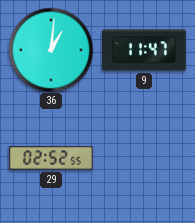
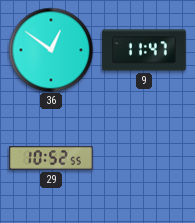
36: 1:01 -> 12:51
29: 02:52 -> 10:52
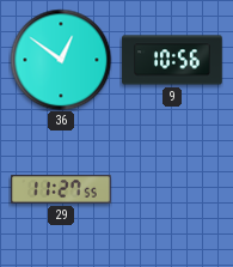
9: 11:47 -> 10:56
29: 10:52 -> 11:27
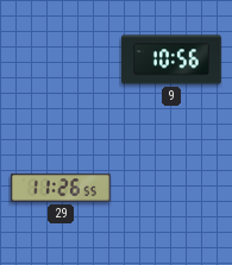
36: 12:51 -> none
29: 11:27 -> 11:26
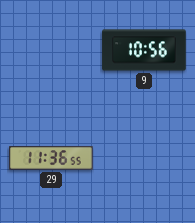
29: 11:26 -> 11:36
